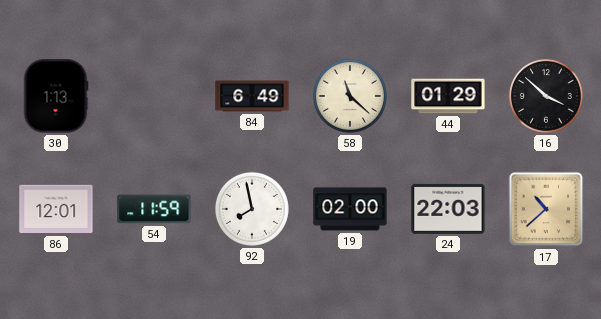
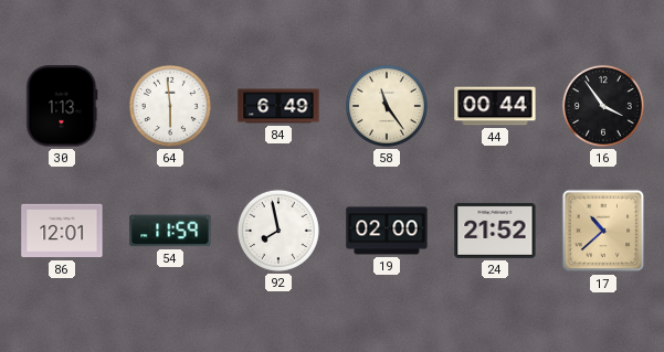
64: none -> 5:59
58: 11:22 -> 11:24
44: 01:29 -> 00:44
16: 3:52 -> 3:54
24: 22:03 -> 21:52
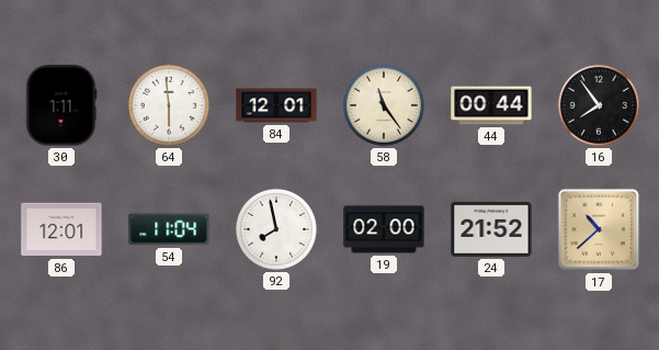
30: 1:13 -> 1:11
84: 6:49 -> 12:01
16: 3:54 -> 7:54
54: 11:59 -> 11:04
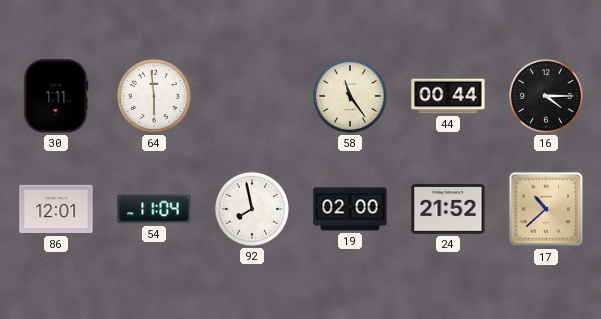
84: 12:01 -> none
16: 7:54 -> 4:15
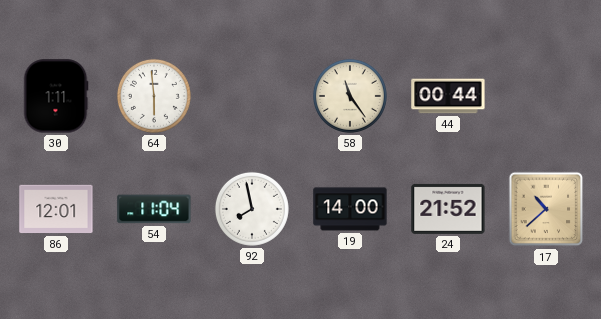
16: 4:15 -> none
19: 02:00 -> 14:00
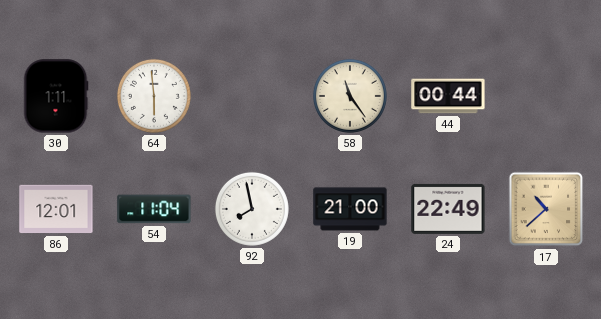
19: 14:00 -> 21:00
24: 21:52 -> 22:49
